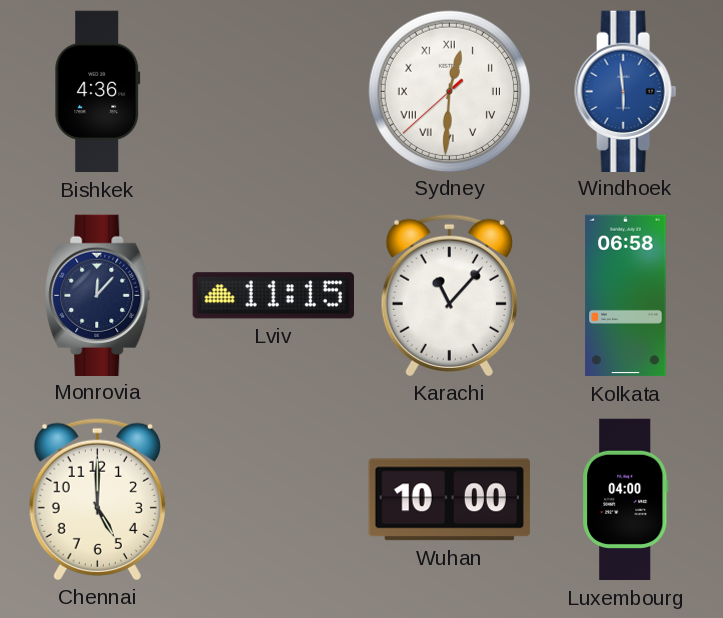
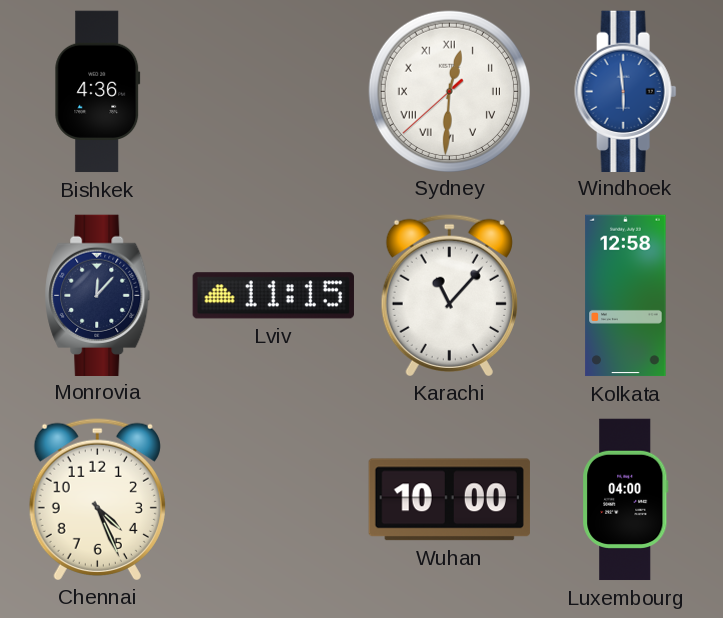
Kolkata: 06:58 -> 12:58
Chennai: 5:00 -> 4:26
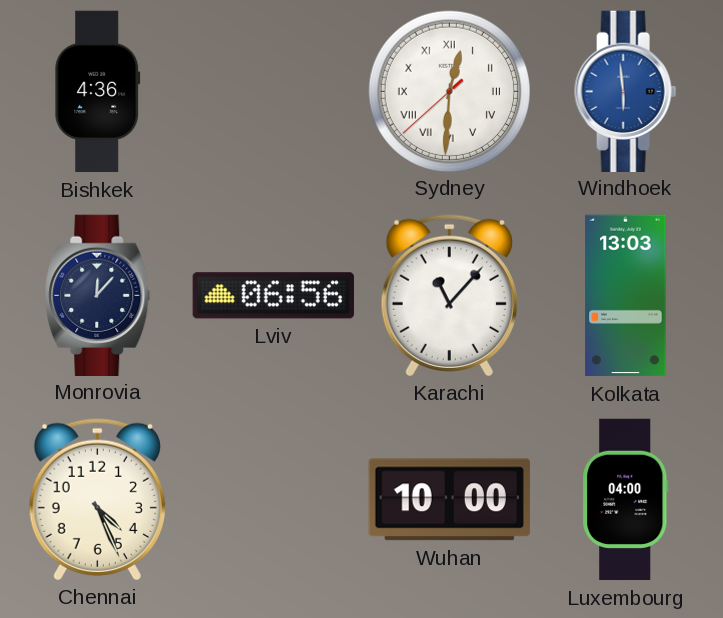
Lviv: 11:15 -> 06:56
Kolkata: 12:58 -> 13:03
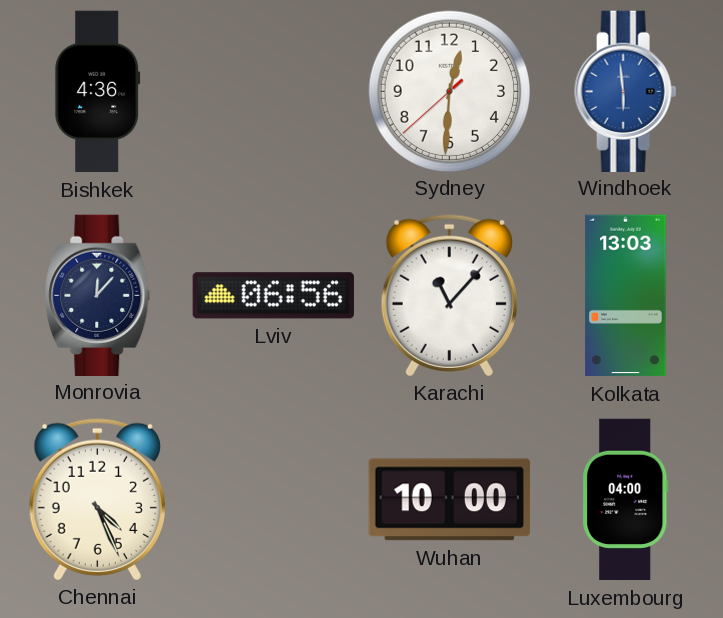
Sydney numerals: Roman -> Arabic
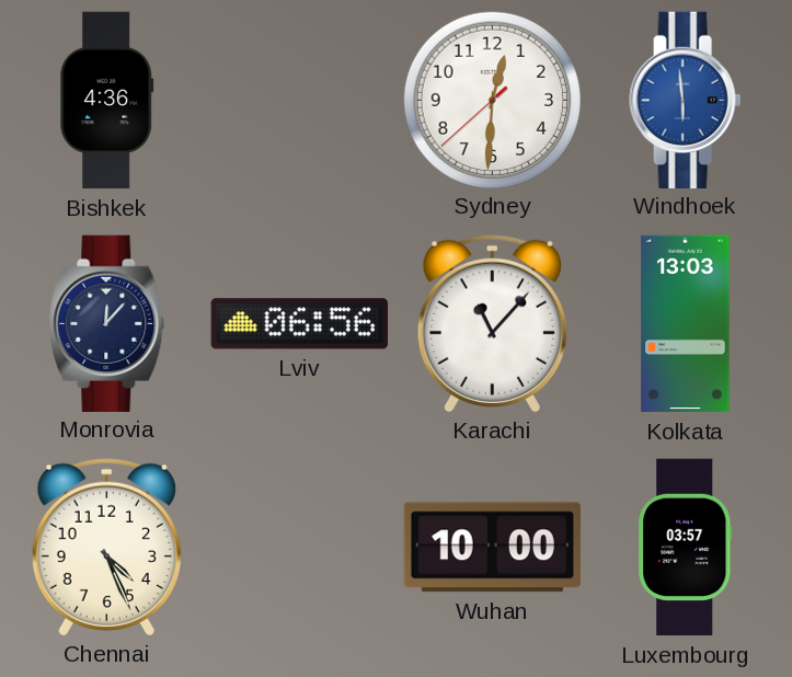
Luxembourg: 04:00 -> 03:57
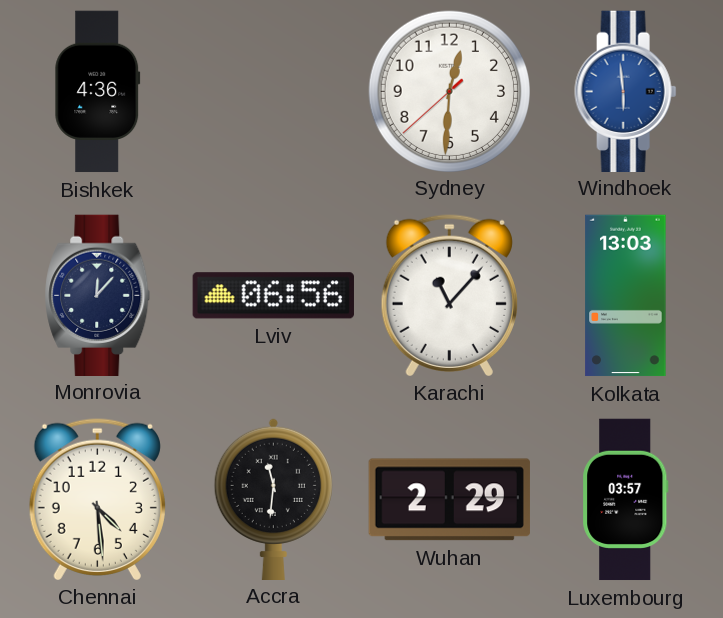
Chennai: 4:26 -> 4:29
Accra: none -> 11:31
Wuhan: 10:00 -> 2:29
